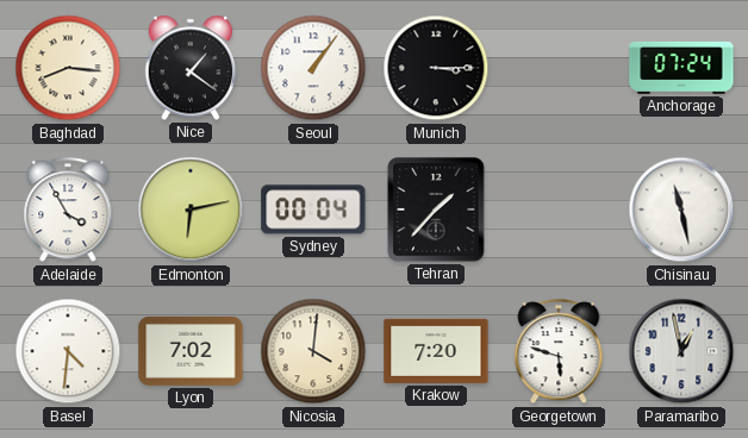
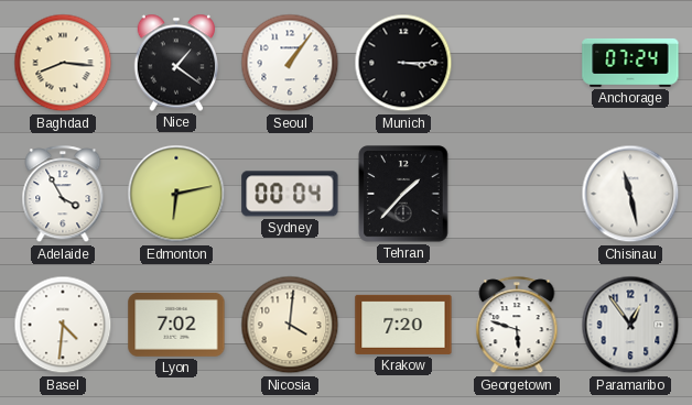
Paramaribo: 12:58 -> 12:54
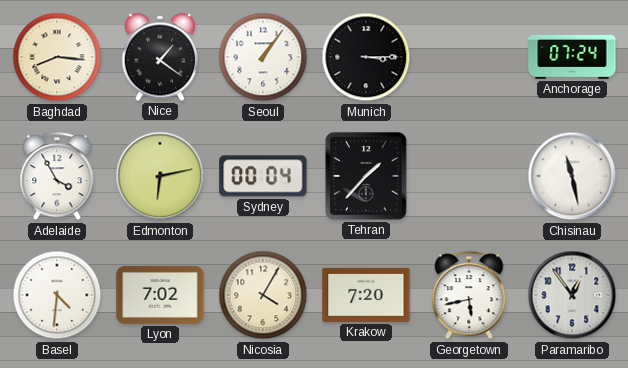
Nicosia: 4:01 -> 4:05
Georgetown: 5:48 -> 5:43
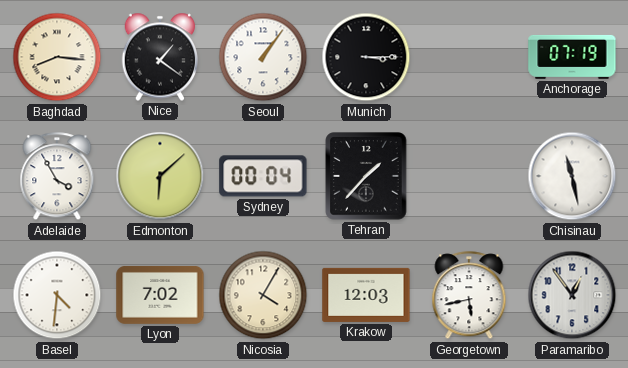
Anchorage: 07:24 -> 07:19
Edmonton: 6:13 -> 6:08
Krakow: 7:20 -> 12:03
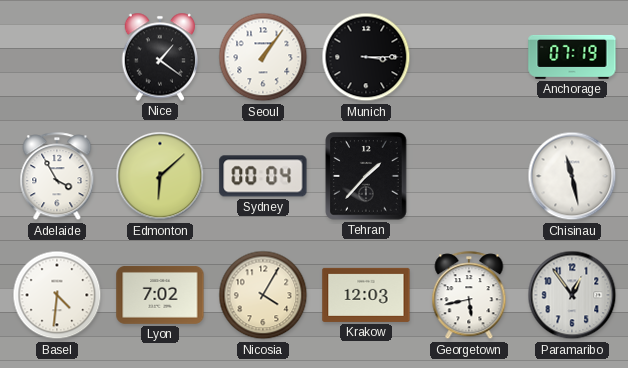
Baghdad: 8:16 -> none
